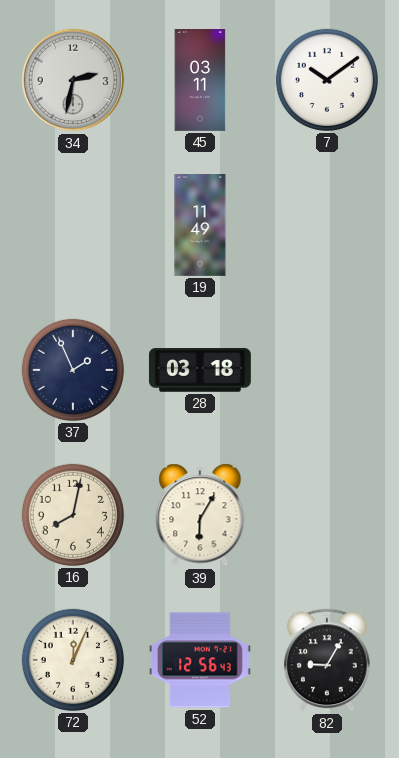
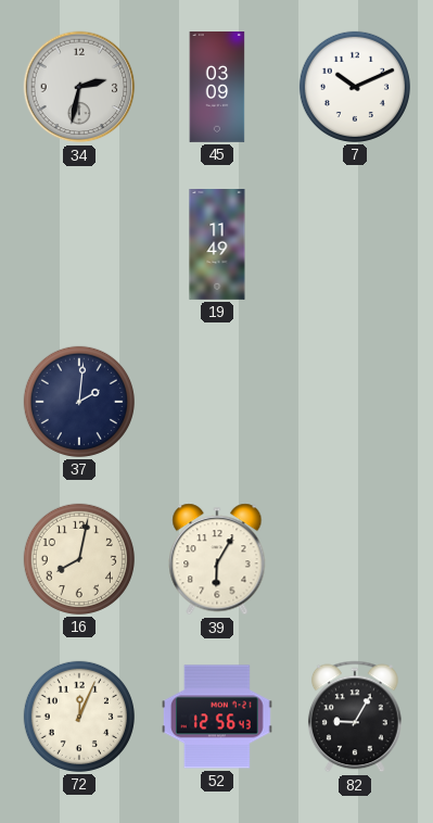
45: 03:11 -> 03:09
7: 10:09 -> 10:11
37: 1:56 -> 2:01
28: 03:18 -> none
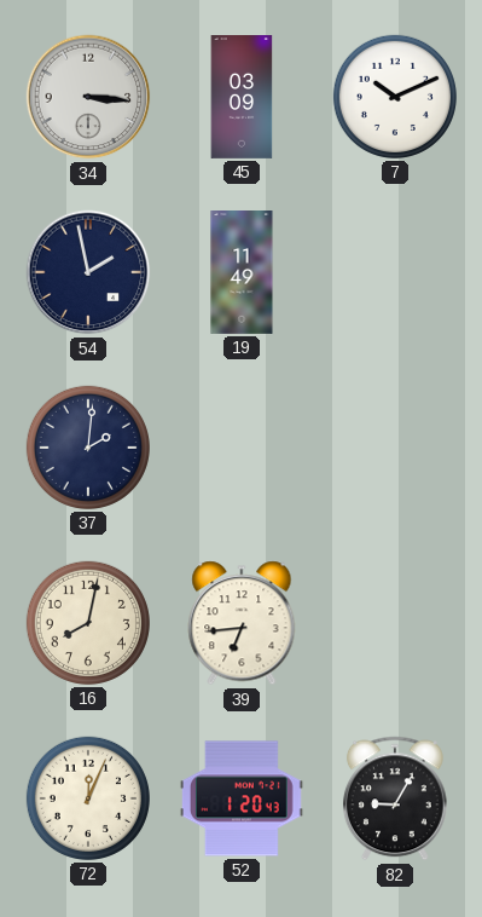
34: 2:32 -> 3:16
54: none -> 1:58
39: 6:05 -> 6:44
52: 12:56 -> 1:20
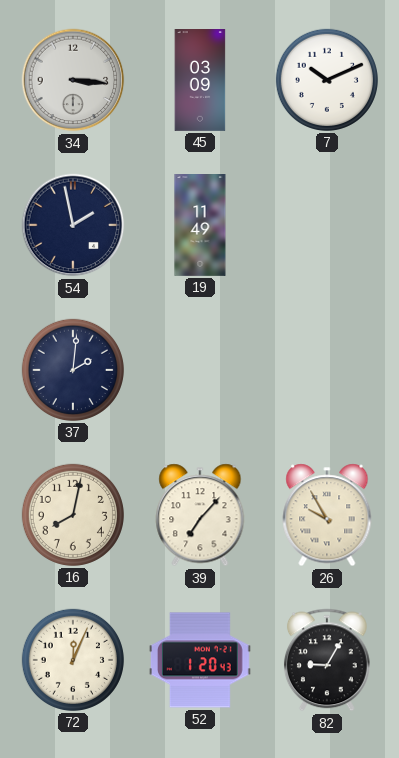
39: 6:44 -> 7:07
26: none -> 9:55
